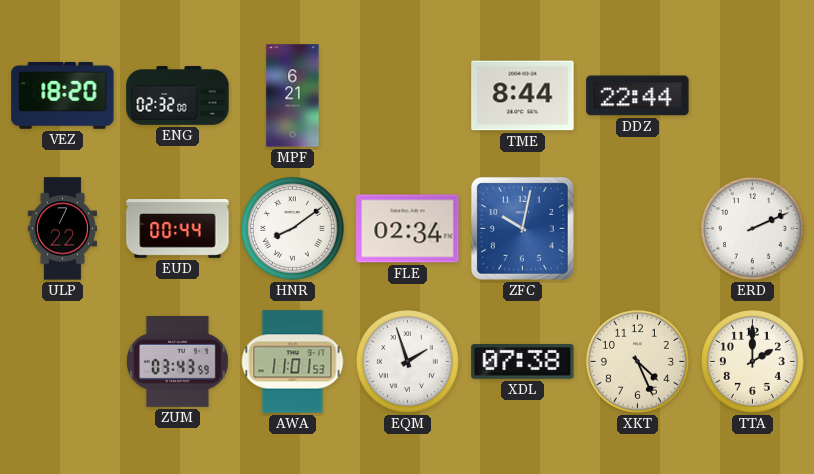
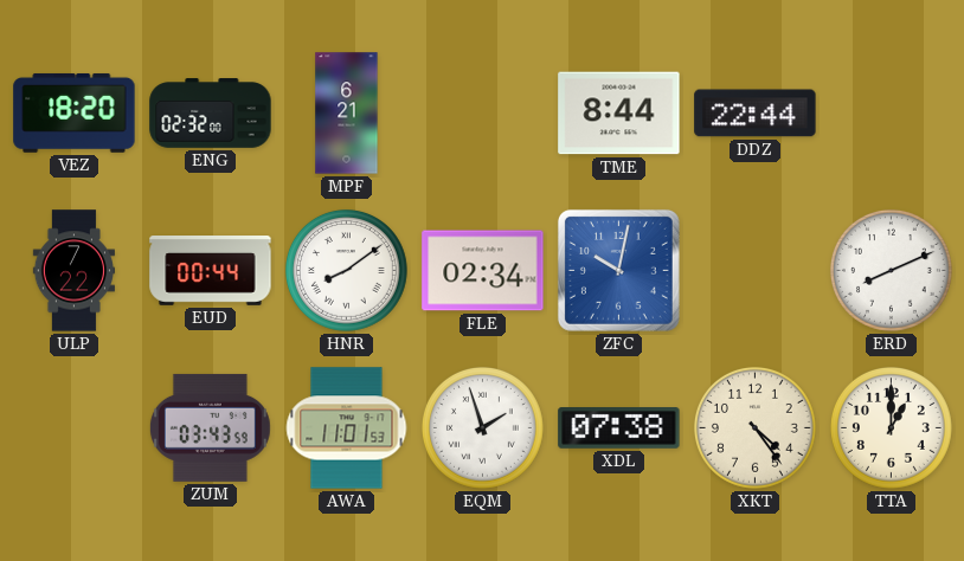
ERD: 2:11 -> 8:11
XKT: 4:26 -> 4:24
TTA: 2:00 -> 1:00
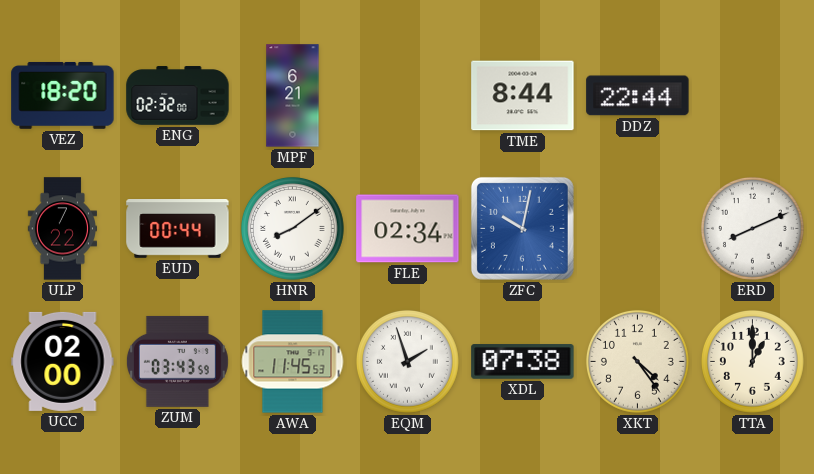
UCC: none -> 02:00
AWA: 11:01 -> 11:45
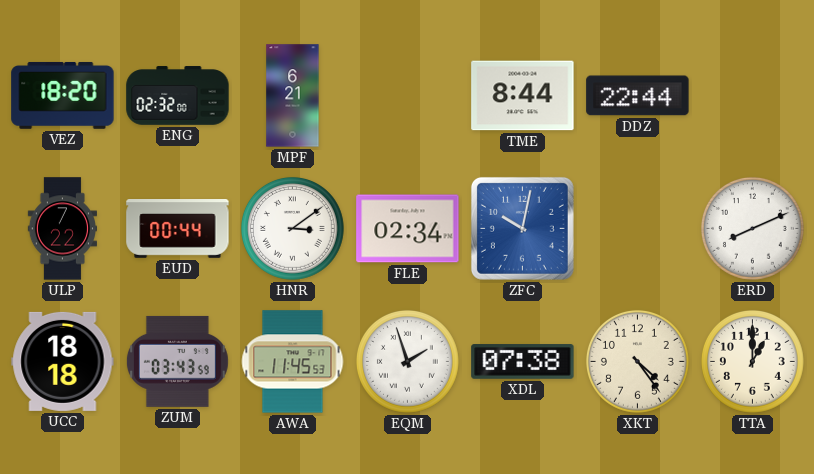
HNR: 8:09 -> 3:09
UCC: 02:00 -> 18:18
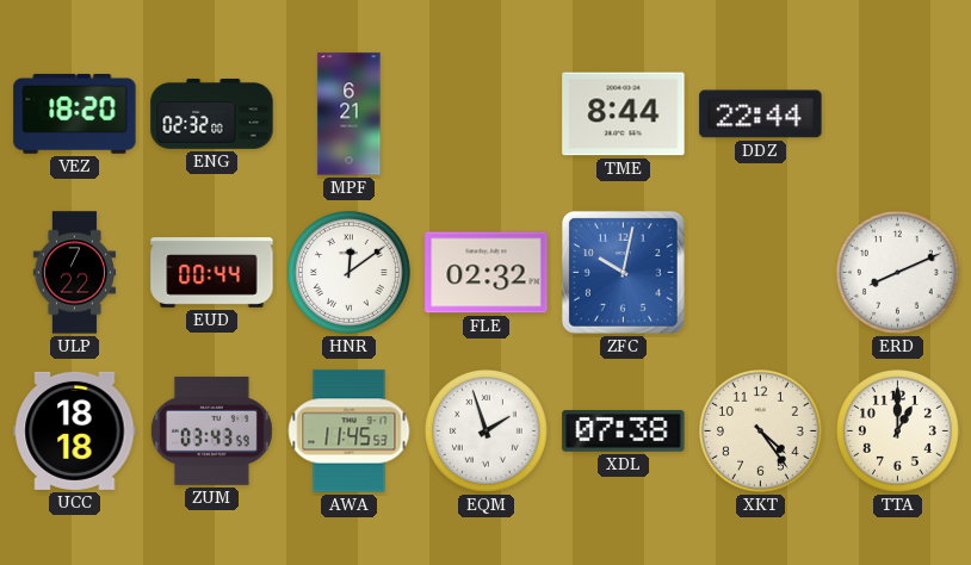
HNR: 3:09 -> 12:09
FLE: 02:34 -> 02:32
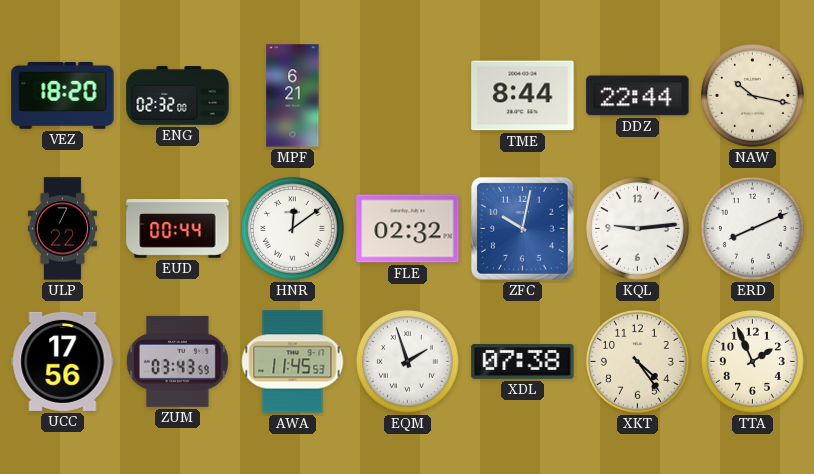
NAW: none -> 10:17
KQL: none -> 9:14
UCC: 18:18 -> 17:56
TTA: 1:00 -> 1:56
